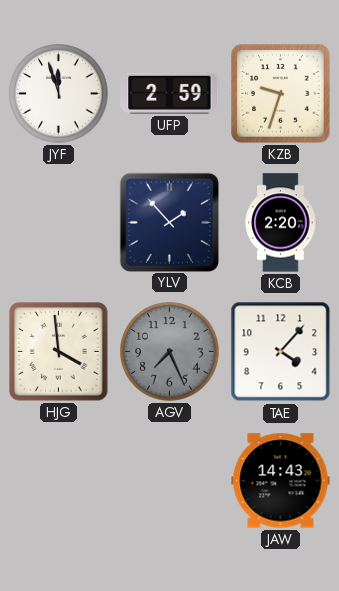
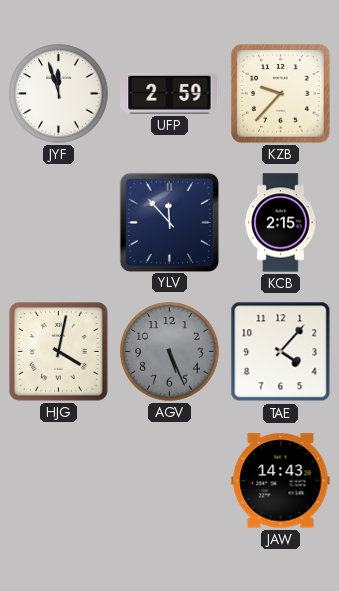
KZB: 9:33 -> 9:37
YLV: 1:53 -> 11:53
KCB: 2:20 -> 2:15
HJG: 3:59 -> 4:02
AGV: 7:26 -> 5:26
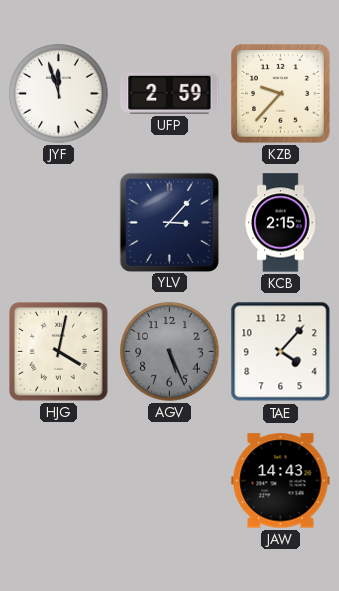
YLV: 11:53 -> 3:07
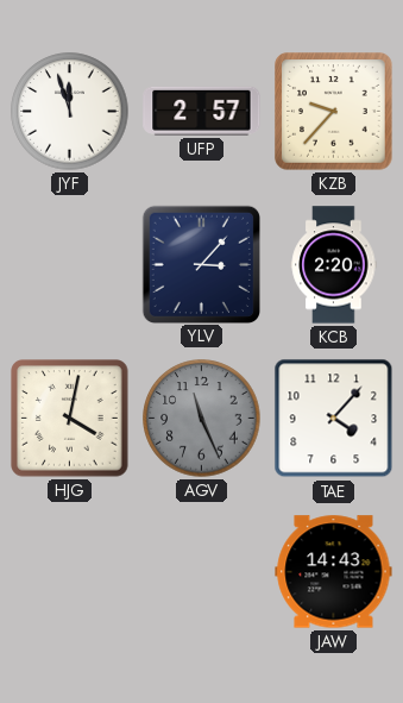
UFP: 2:59 -> 2:57
KCB: 2:15 -> 2:20
AGV: 5:26 -> 11:26
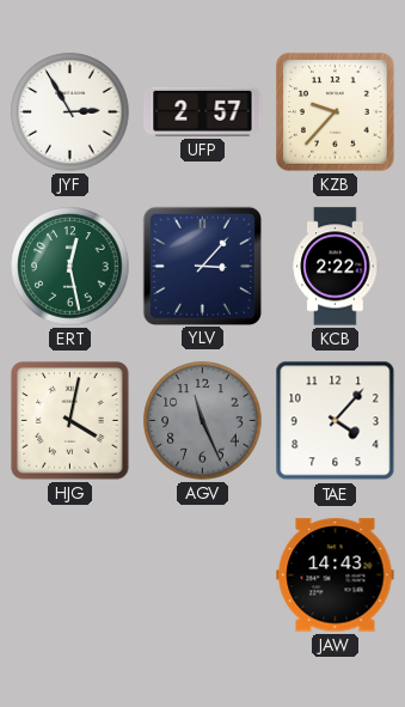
JYF: 11:57 -> 2:55
ERT: none -> 12:28
KCB: 2:20 -> 2:22
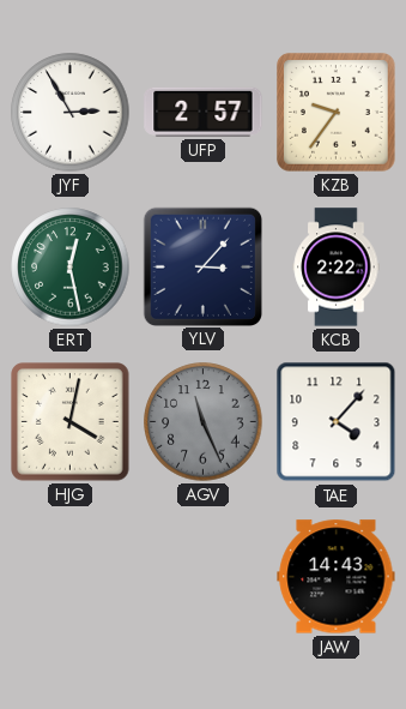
KZB: 9:37 -> 9:36
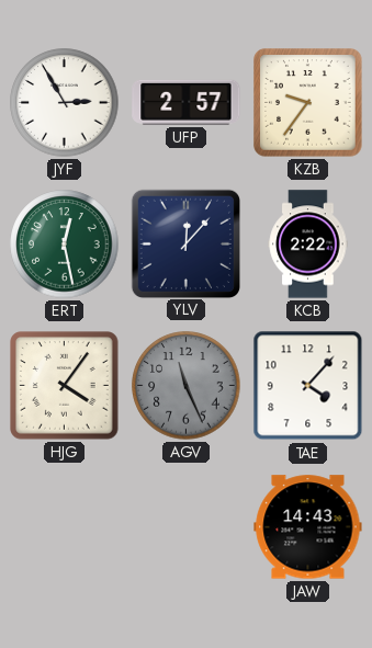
YLV: 3:07 -> 12:07
HJG: 4:02 -> 4:06
